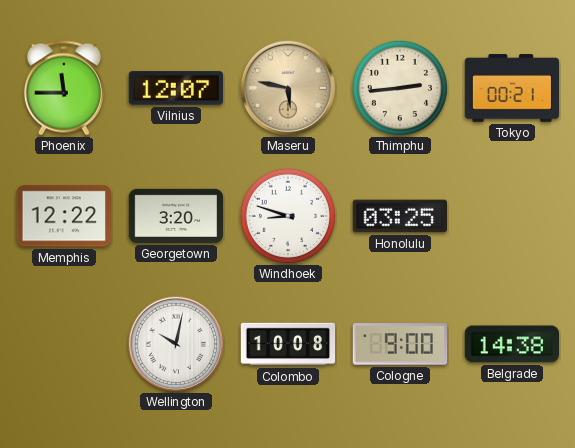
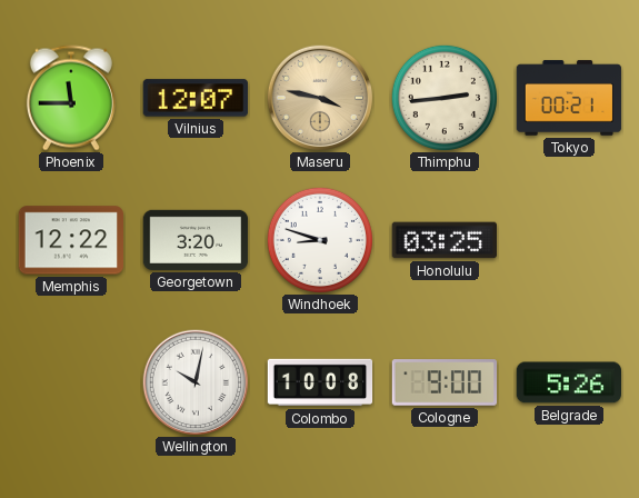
Maseru: 5:47 -> 3:47
Belgrade: 14:38 -> 5:26
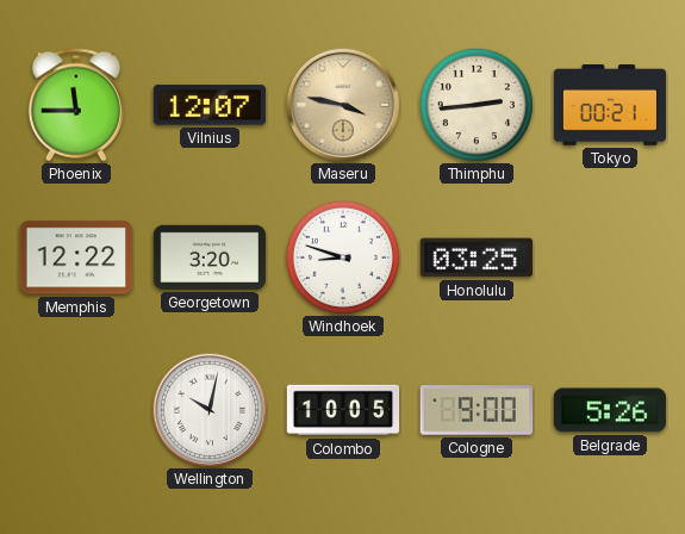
Colombo: 10:08 -> 10:05
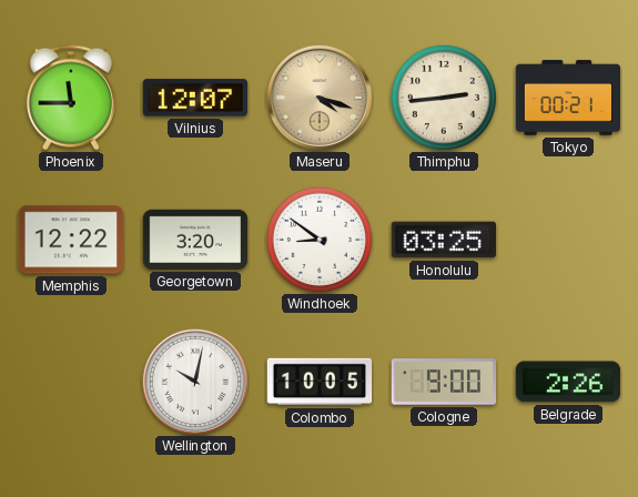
Maseru: 3:47 -> 4:18
Windhoek: 8:48 -> 8:51
Belgrade: 5:26 -> 2:26
